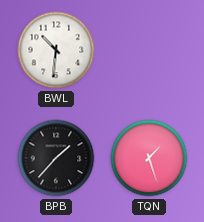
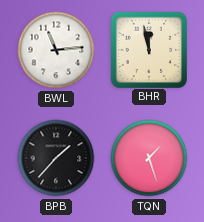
BWL: 10:31 -> 11:14
BHR: none -> 11:58
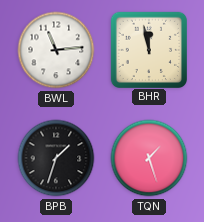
BPB: 1:37 -> 1:33
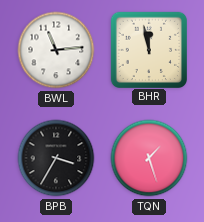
BPB: 1:33 -> 3:35
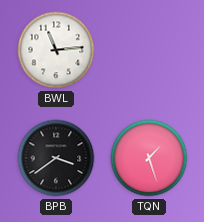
BHR: 11:58 -> none
BPB: 3:35 -> 3:39
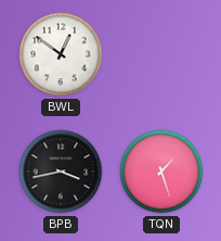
BWL: 11:14 -> 12:51
BPB: 3:39 -> 3:43
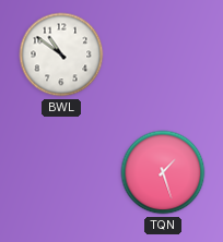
BWL: 12:51 -> 10:51
BPB: 3:43 -> none
